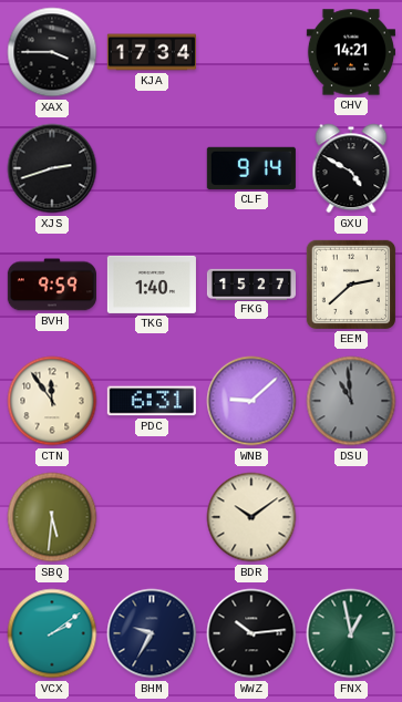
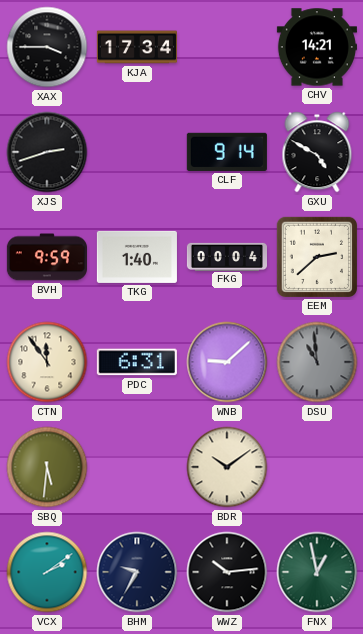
FKG: 15:27 -> 00:04
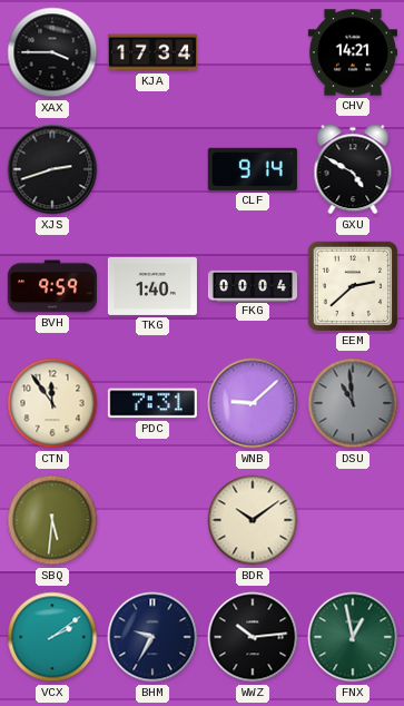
PDC: 6:31 -> 7:31
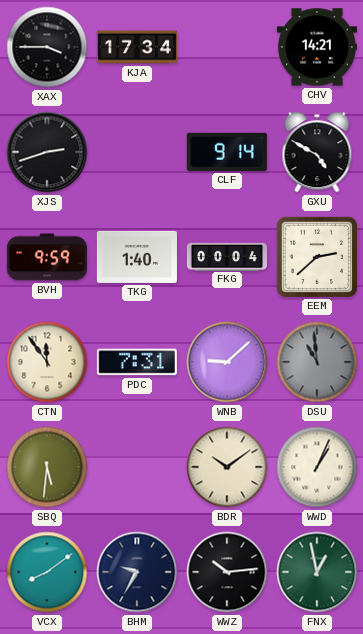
WWD: none -> 1:04
VCX: 2:09 -> 8:09
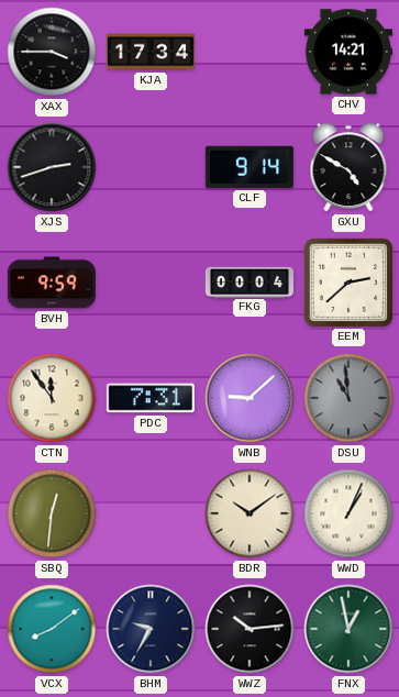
TKG: 1:40 -> none
SBQ: 5:31 -> 12:31
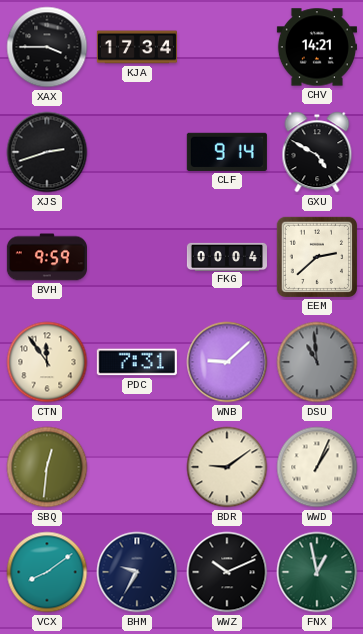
BDR: 10:09 -> 9:09
WWZ: 10:14 -> 10:11
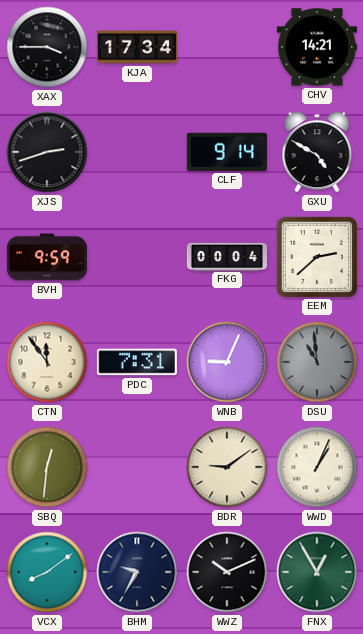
WNB: 9:08 -> 9:04
FNX: 12:58 -> 12:55
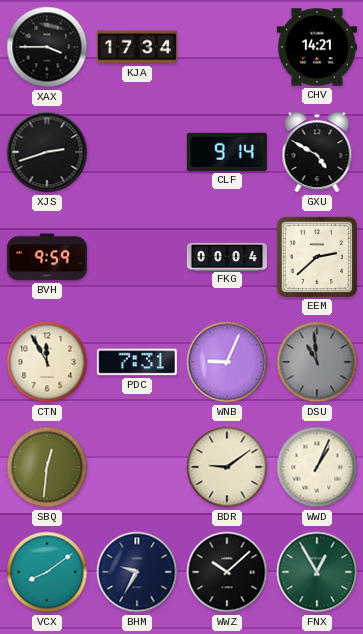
CTN: 11:54 -> 11:55
WWZ: 10:11 -> 10:08
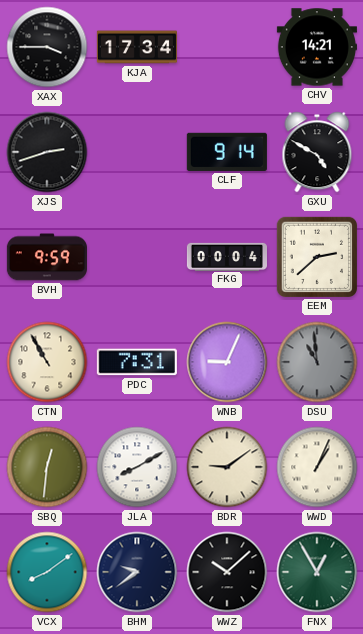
CTN: 11:55 -> 10:55
JLA: none -> 8:10
BHM: 9:35 -> 9:39
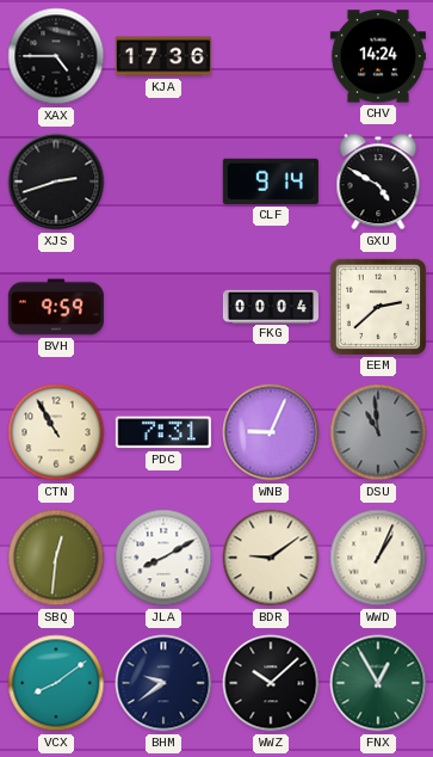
XAX: 3:45 -> 4:45
KJA: 17:34 -> 17:36
CHV: 14:21 -> 14:24
